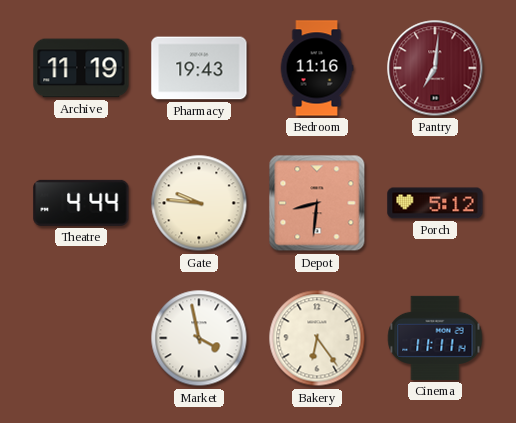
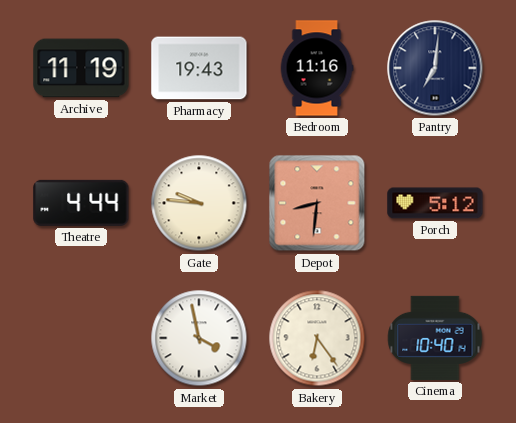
Pantry dial: burgundy -> navy
Cinema: 11:11 -> 10:40
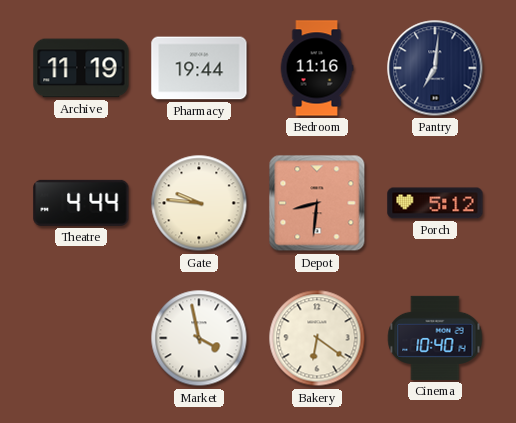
Pharmacy: 19:43 -> 19:44
Bakery: 6:24 -> 6:21
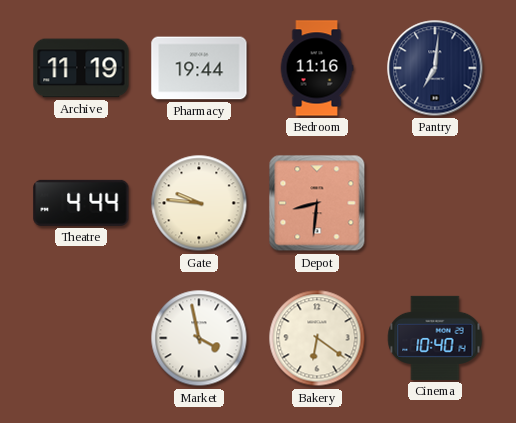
Porch: 5:12 -> none
